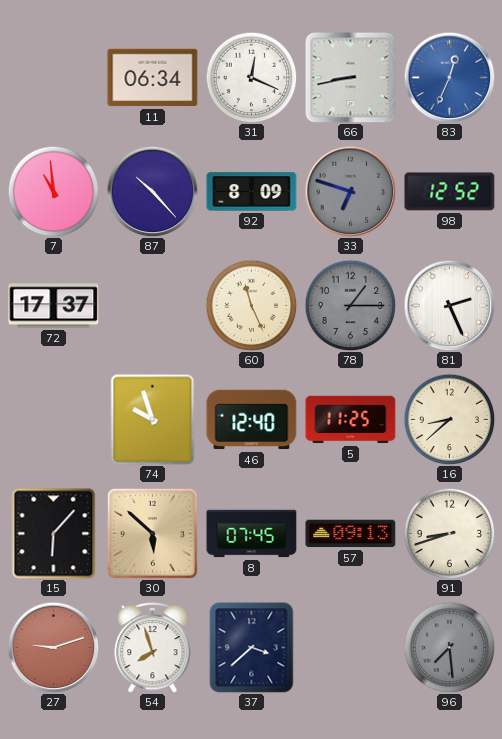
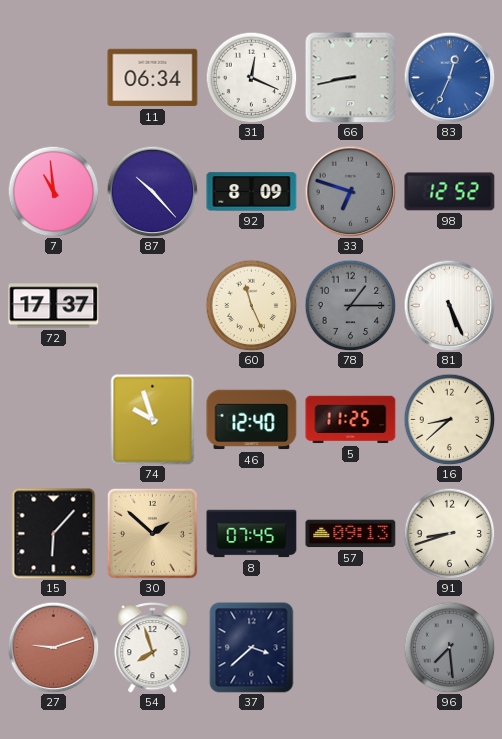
81: 2:26 -> 5:26
30: 5:52 -> 1:52
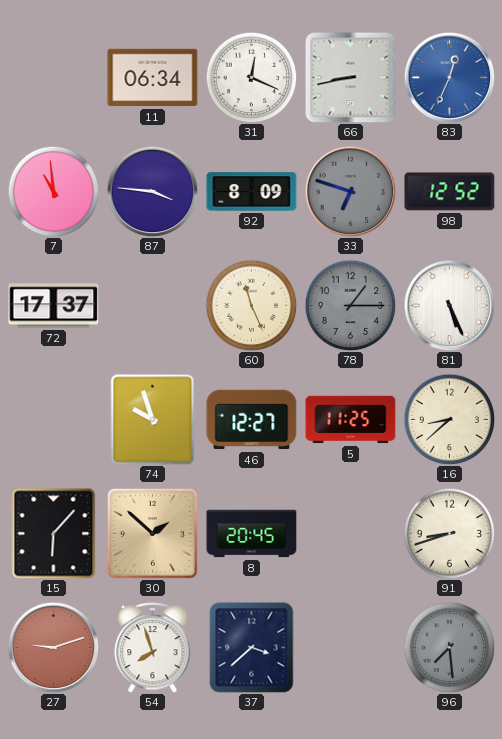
87: 10:23 -> 3:46
46: 12:40 -> 12:27
8: 07:45 -> 20:45
57: 09:13 -> none
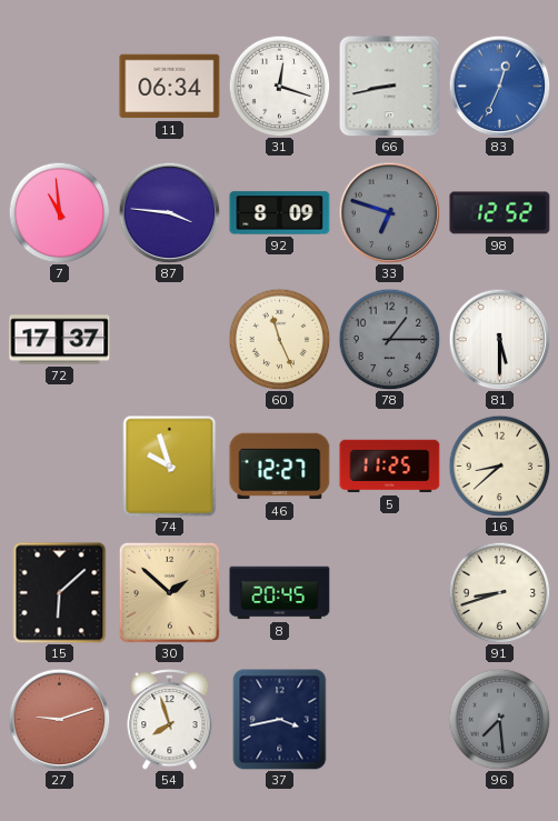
31: 12:19 -> 12:18
81: 5:26 -> 5:30
15: 6:07 -> 6:08
37: 3:38 -> 3:43
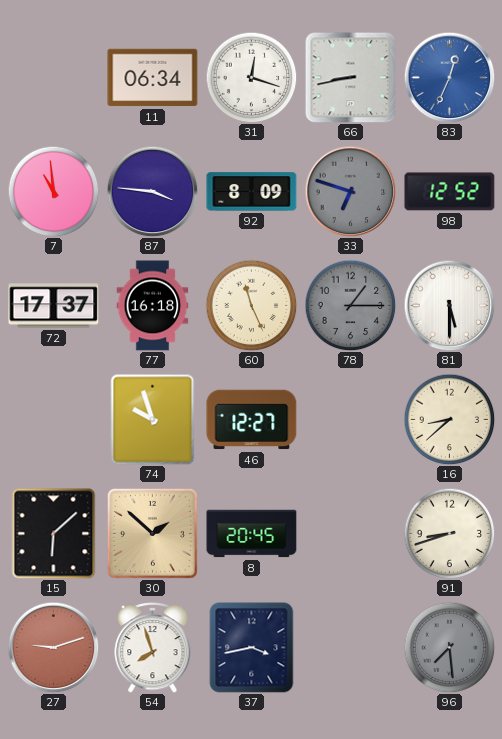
77: none -> 16:18
5: 11:25 -> none
